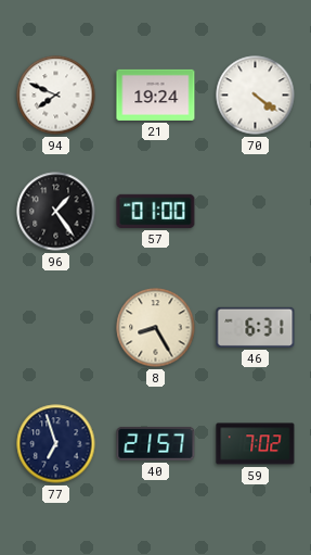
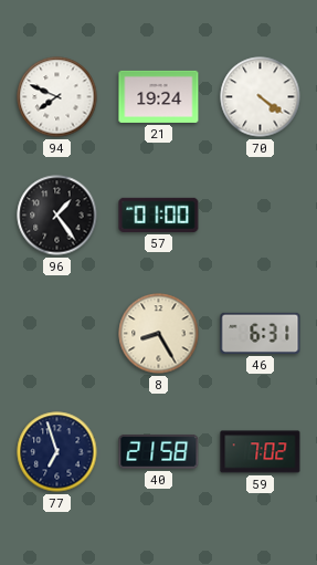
40: 21:57 -> 21:58
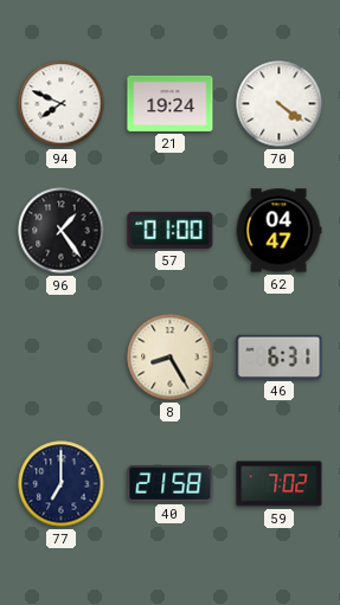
62: none -> 04:47
77: 6:57 -> 7:00
